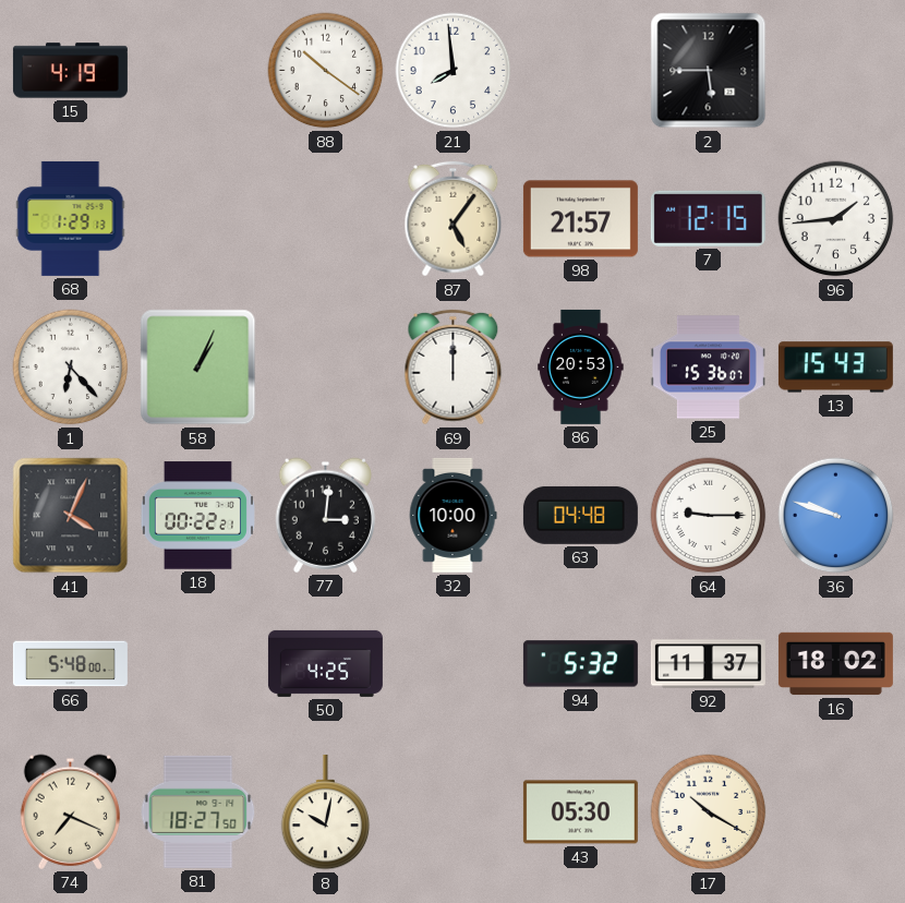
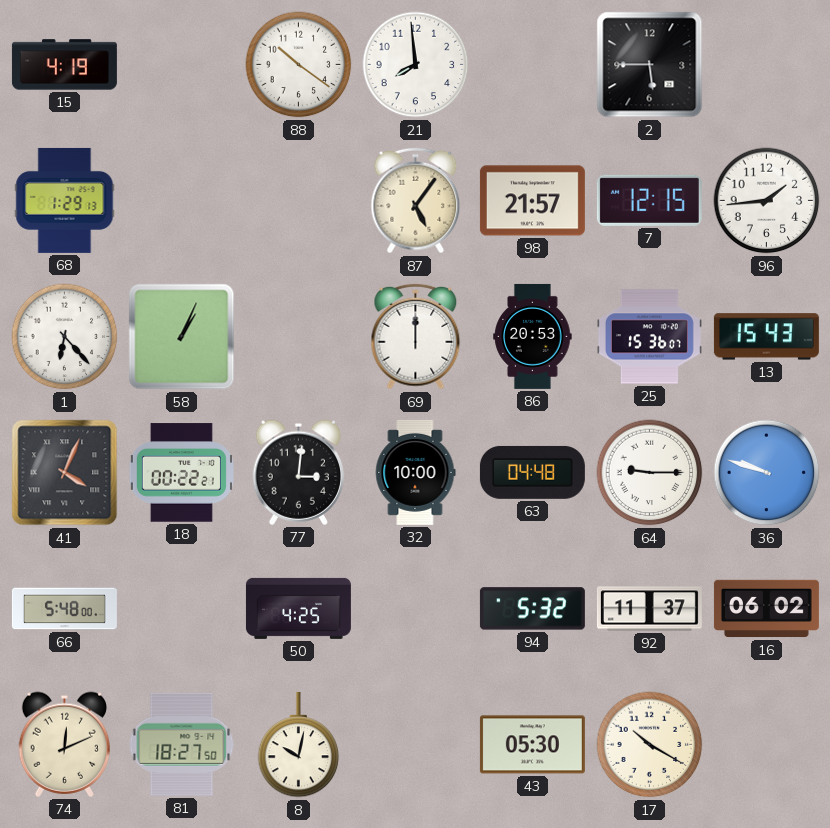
16: 18:02 -> 06:02
74: 7:19 -> 12:11
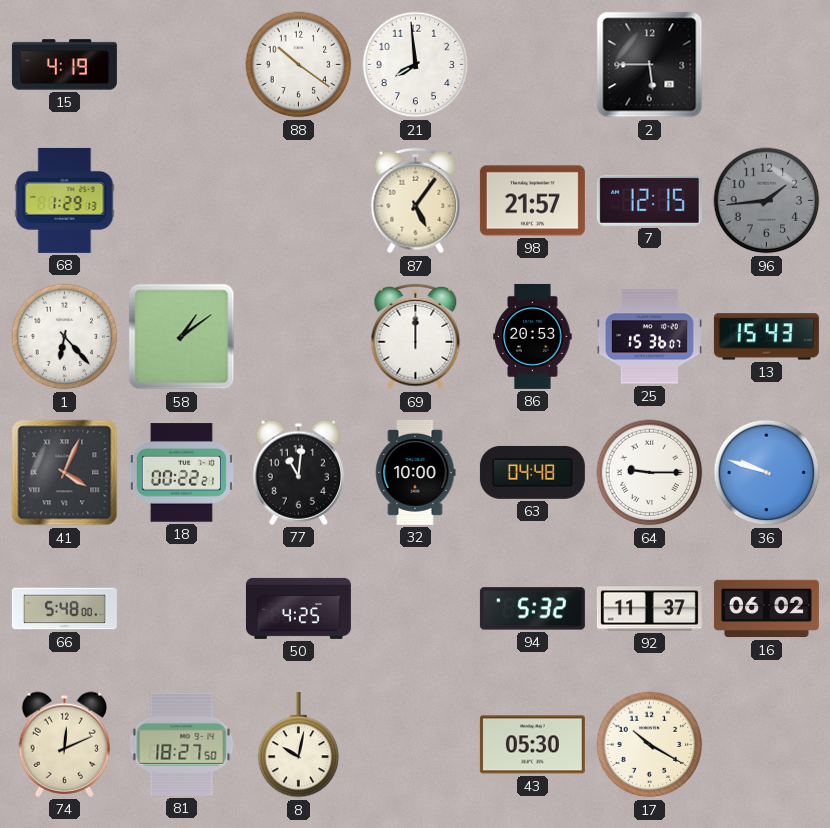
96 dial: white -> grey
58: 1:04 -> 1:09
77: 3:01 -> 11:01
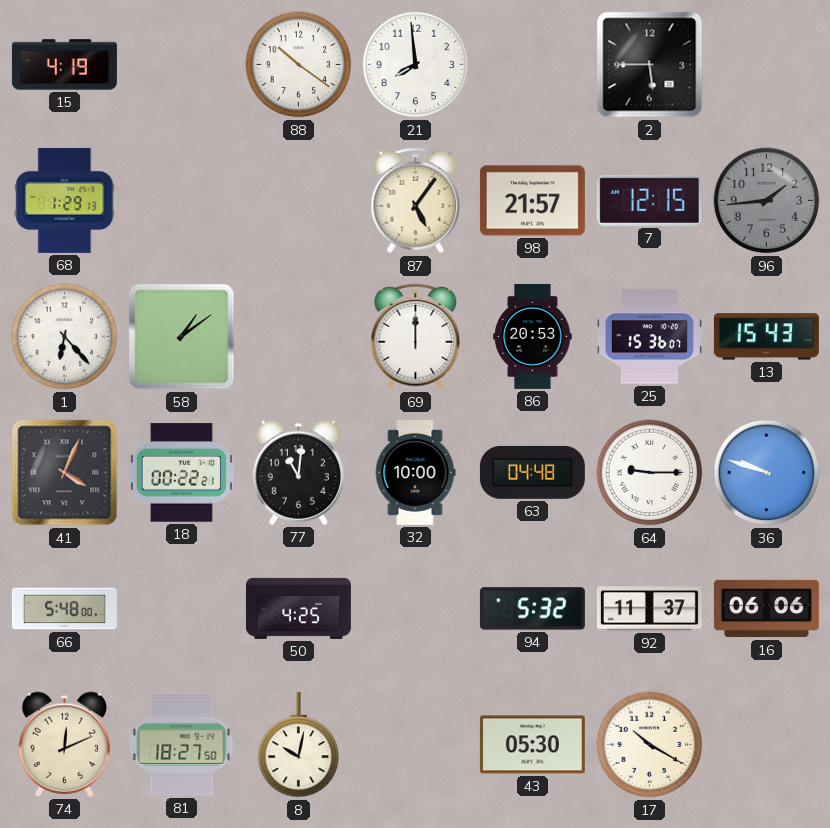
16: 06:02 -> 06:06
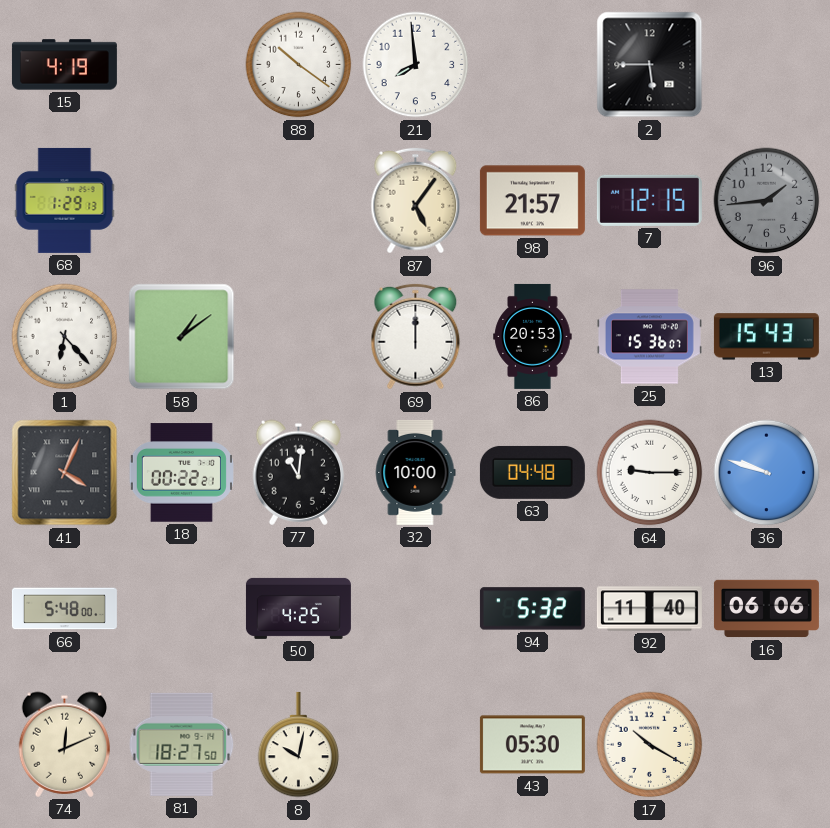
92: 11:37 -> 11:40
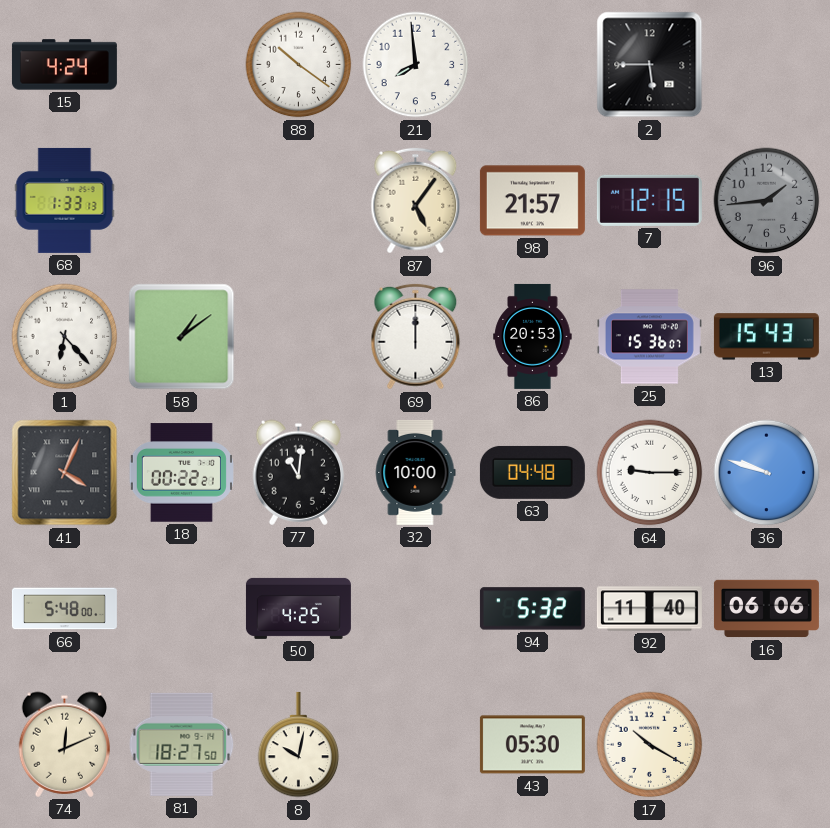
15: 4:19 -> 4:24
68: 1:29 -> 1:33
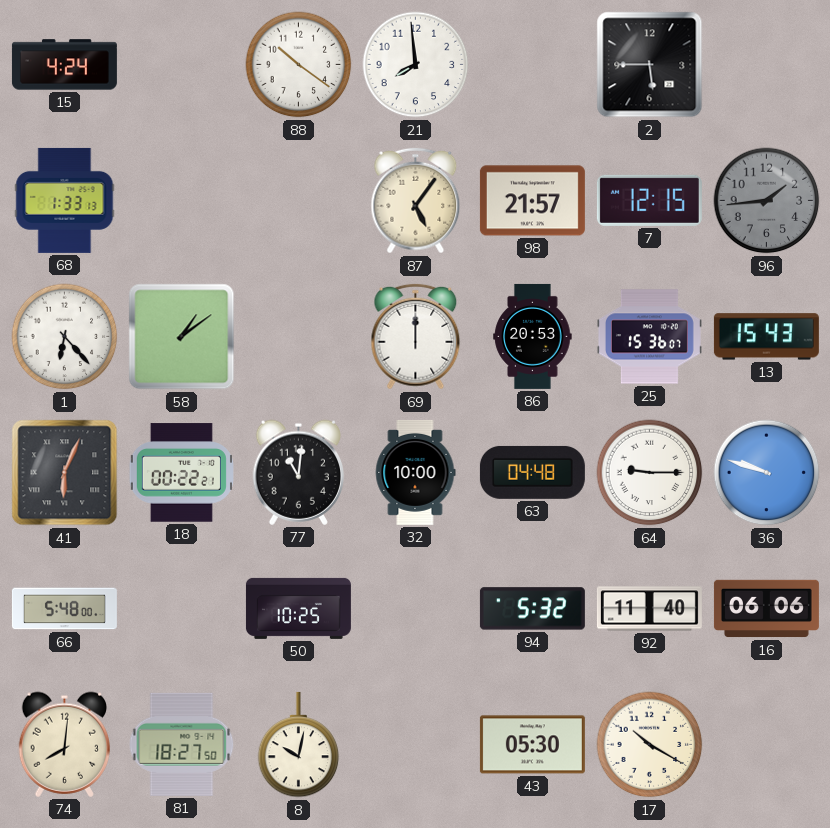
41: 4:04 -> 6:04
50: 4:25 -> 10:25
74: 12:11 -> 8:01
